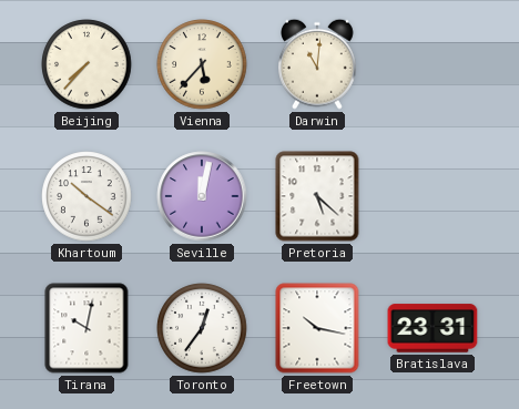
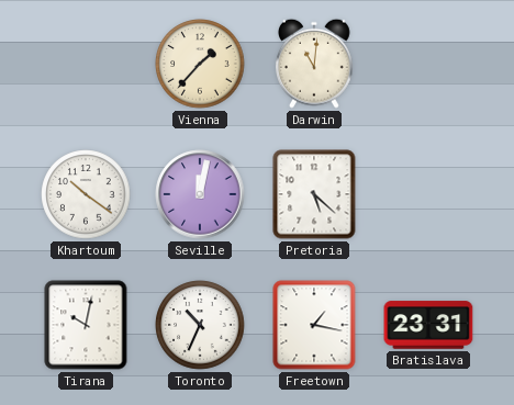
Beijing: 7:37 -> none
Vienna: 5:37 -> 1:37
Toronto: 12:36 -> 10:34
Freetown: 10:17 -> 1:17
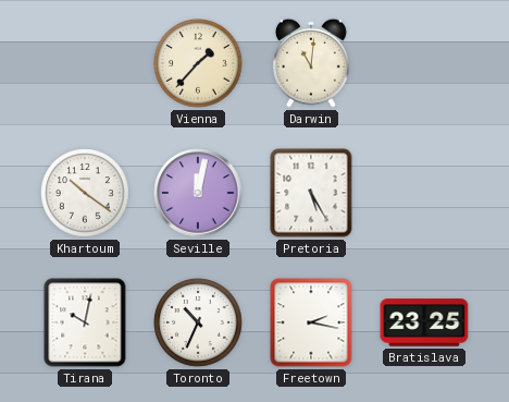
Pretoria: 5:22 -> 5:25
Freetown: 1:17 -> 2:17
Bratislava: 23:31 -> 23:25
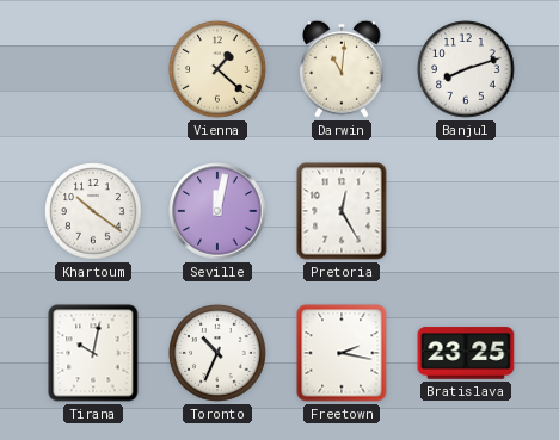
Vienna: 1:37 -> 1:22
Banjul: none -> 8:12
Pretoria: 5:25 -> 12:25
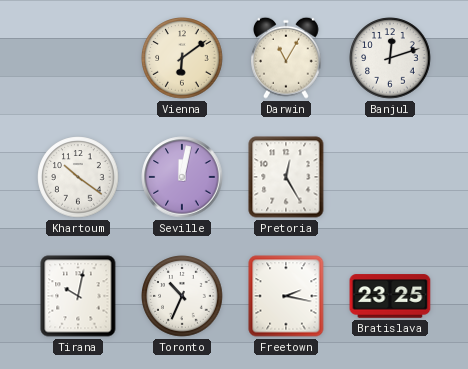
Vienna: 1:22 -> 6:09
Darwin: 11:01 -> 11:05
Banjul: 8:12 -> 12:12
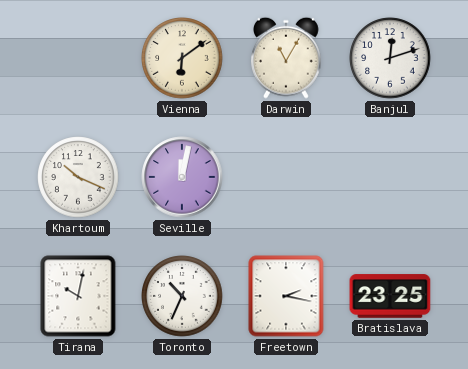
Khartoum: 10:21 -> 10:19
Pretoria: 12:25 -> none
